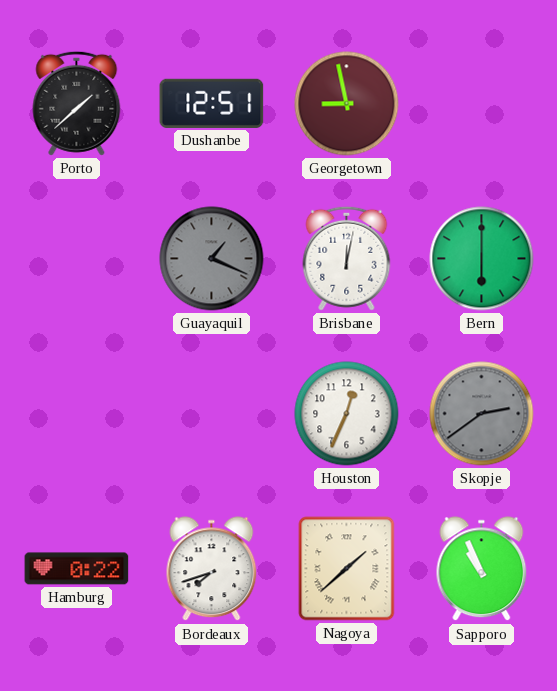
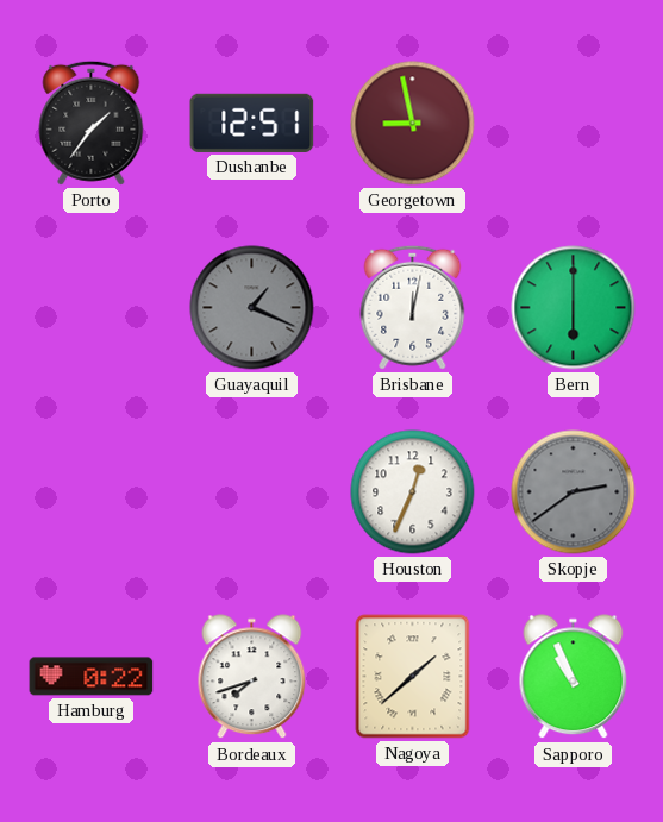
Porto: 1:38 -> 1:36
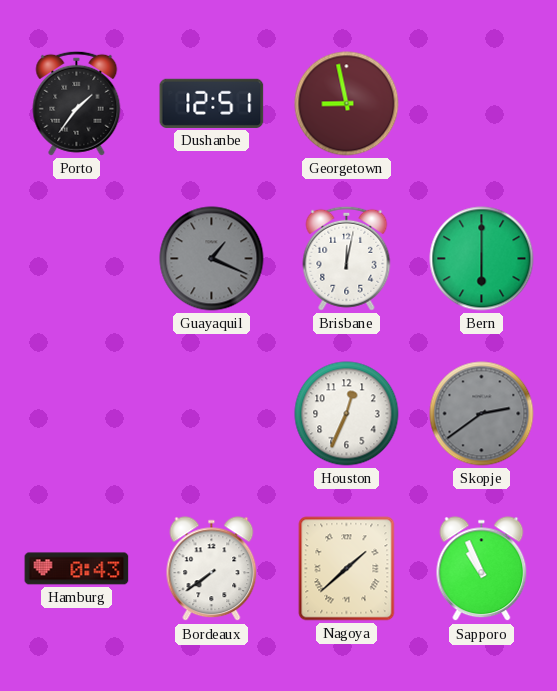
Hamburg: 0:22 -> 0:43
Bordeaux: 7:42 -> 7:39
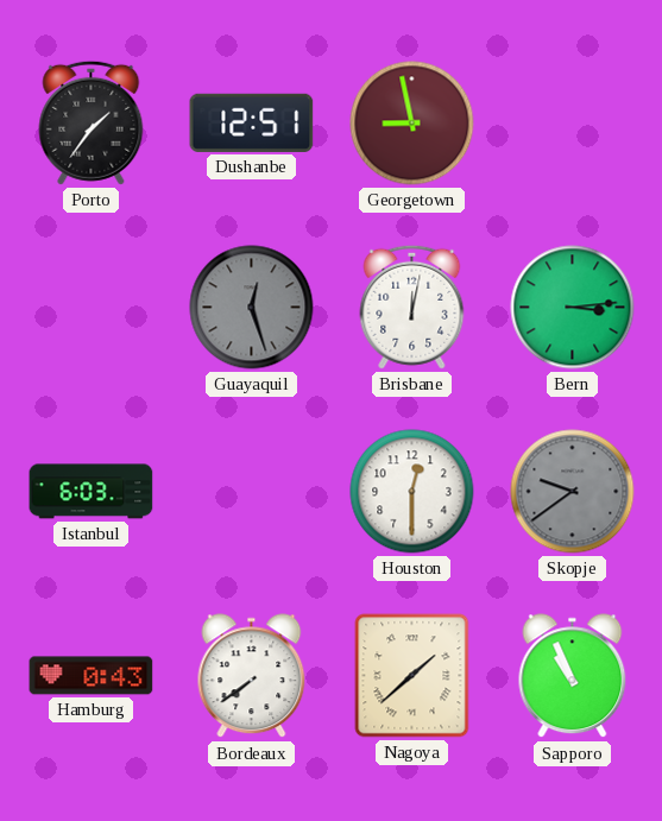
Guayaquil: 1:19 -> 12:27
Bern: 6:00 -> 3:14
Istanbul: none -> 6:03
Houston: 12:34 -> 12:30
Skopje: 2:39 -> 9:39
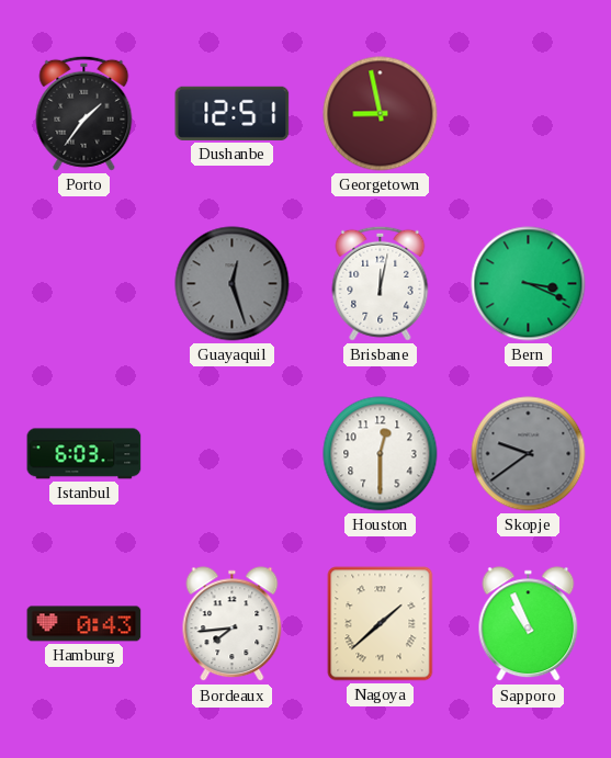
Bern: 3:14 -> 3:19
Bordeaux: 7:39 -> 7:44
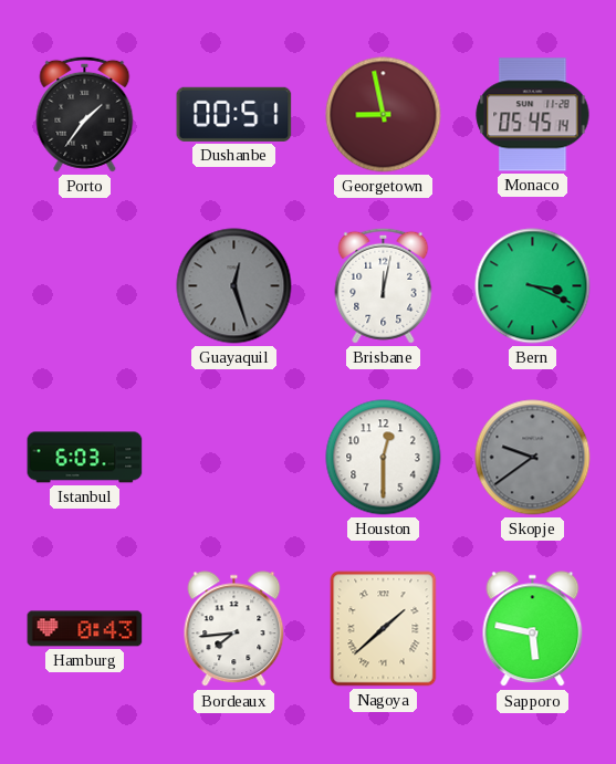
Dushanbe: 12:51 -> 00:51
Monaco: none -> 05:45
Sapporo: 10:56 -> 5:47
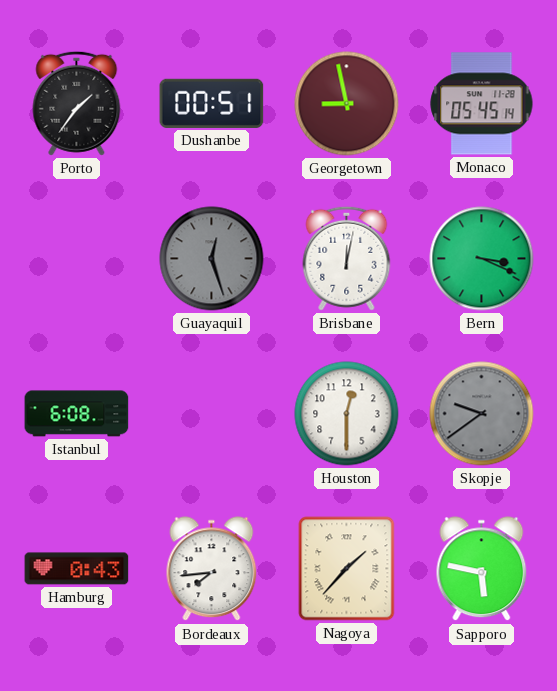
Istanbul: 6:03 -> 6:08
Nagoya: 1:38 -> 1:37
